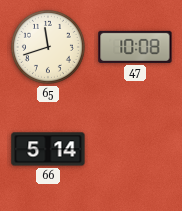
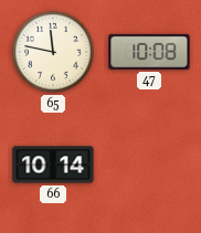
65: 11:42 -> 11:47
66: 5:14 -> 10:14
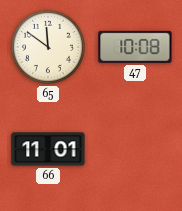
65: 11:47 -> 11:51
66: 10:14 -> 11:01
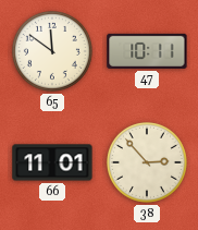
47: 10:08 -> 10:11
38: none -> 2:53
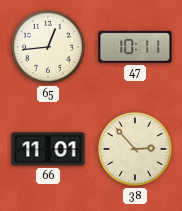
65: 11:51 -> 12:44
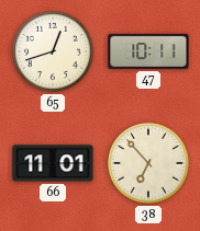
65: 12:44 -> 12:42
38: 2:53 -> 6:53
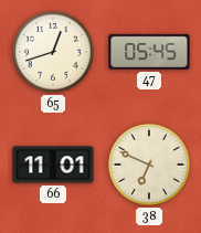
47: 10:11 -> 05:45
38: 6:53 -> 6:49
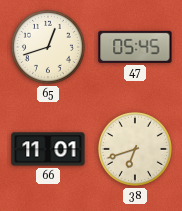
38: 6:49 -> 6:42
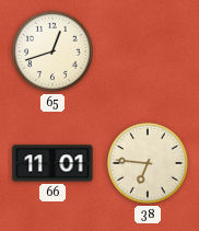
47: 05:45 -> none
38: 6:42 -> 6:46
